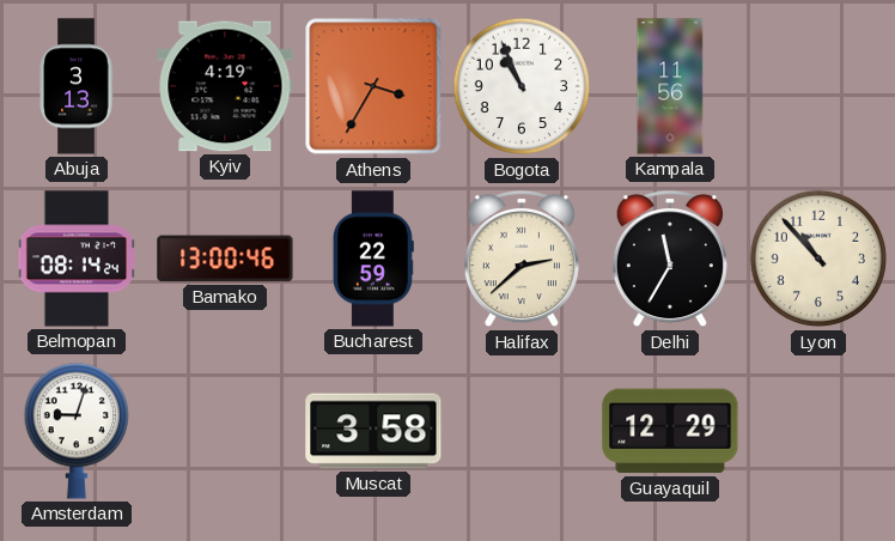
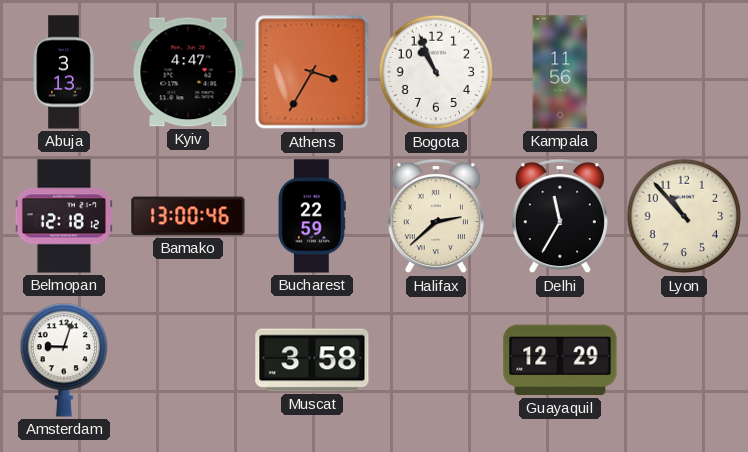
Kyiv: 4:19 -> 4:47
Belmopan: 08:14 -> 12:18
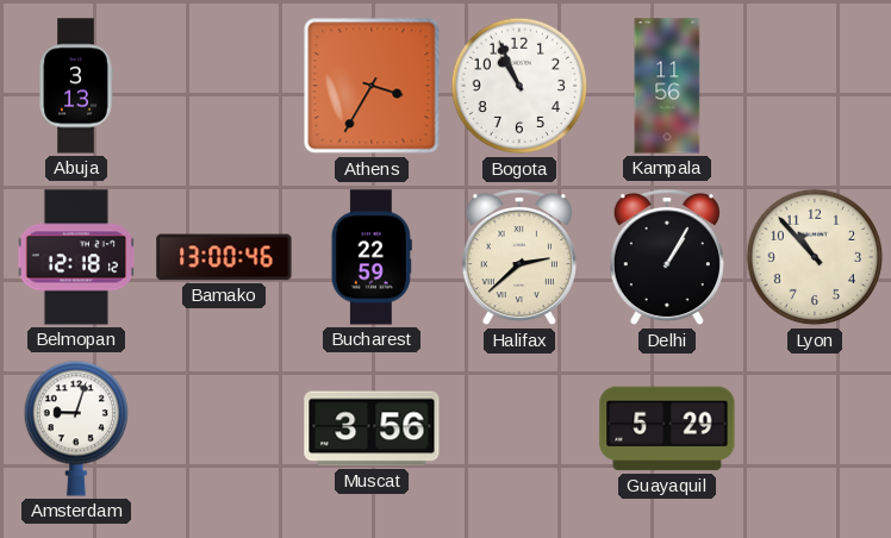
Kyiv: 4:47 -> none
Delhi: 11:35 -> 1:05
Muscat: 3:58 -> 3:56
Guayaquil: 12:29 -> 5:29
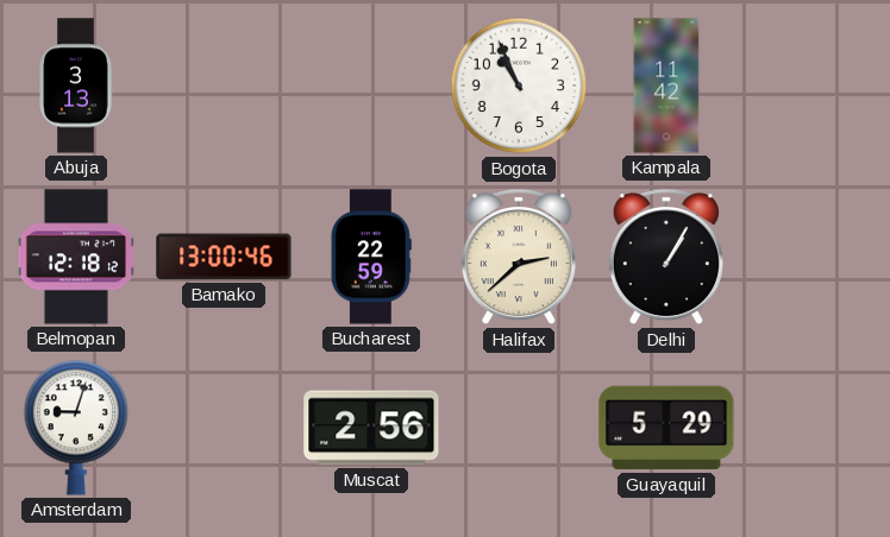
Athens: 3:35 -> none
Kampala: 11:56 -> 11:42
Lyon: 10:53 -> none
Muscat: 3:56 -> 2:56
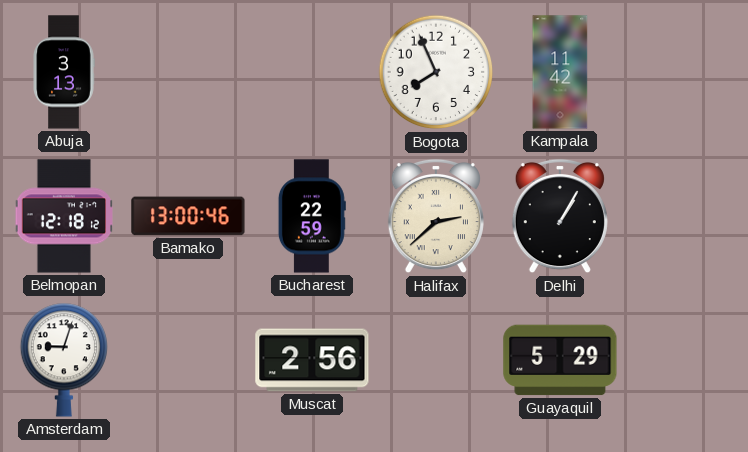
Bogota: 10:56 -> 7:56
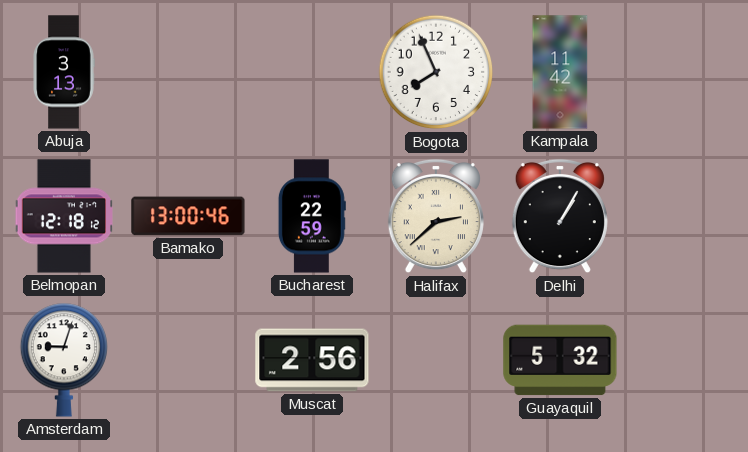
Guayaquil: 5:29 -> 5:32
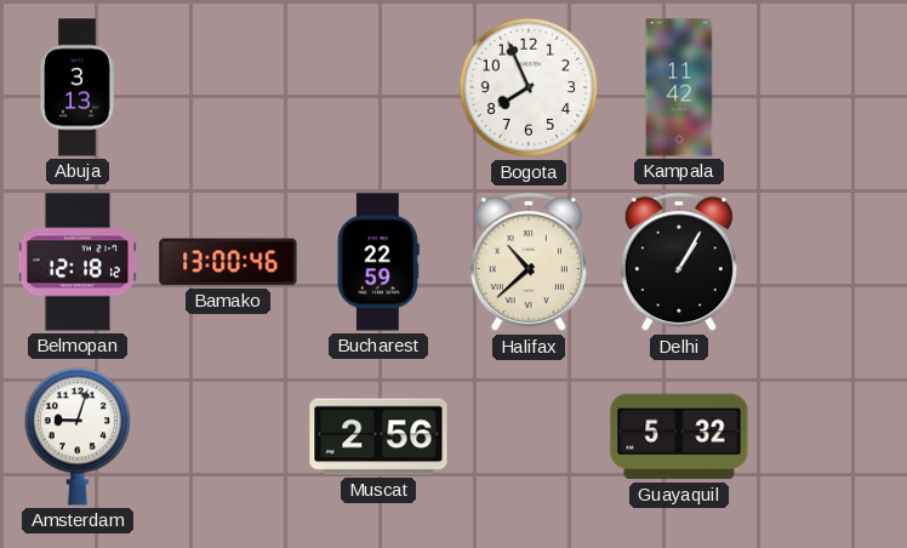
Halifax: 2:38 -> 10:38
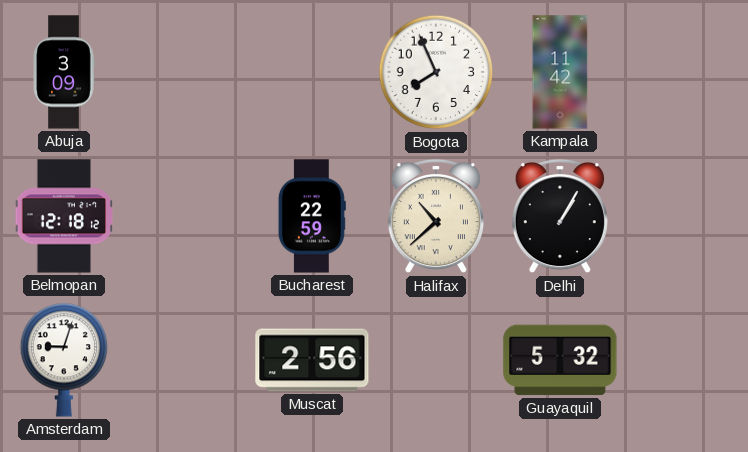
Abuja: 3:13 -> 3:09
Bamako: 13:00 -> none
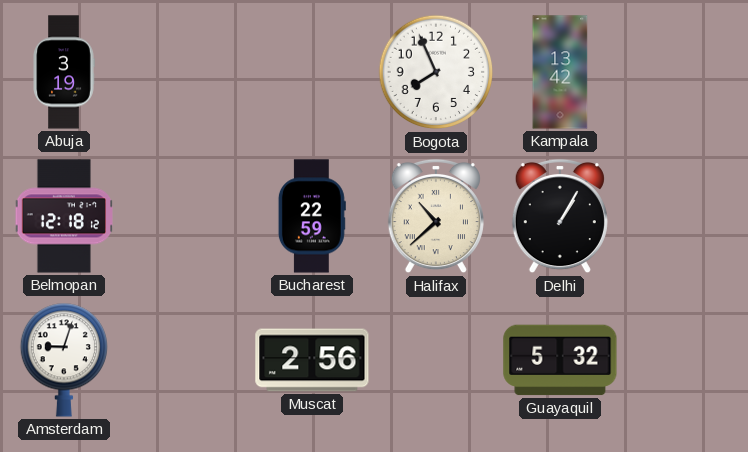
Abuja: 3:09 -> 3:19
Kampala: 11:42 -> 13:42
